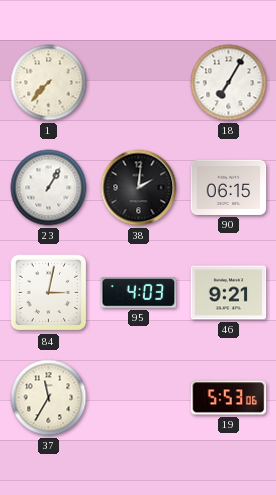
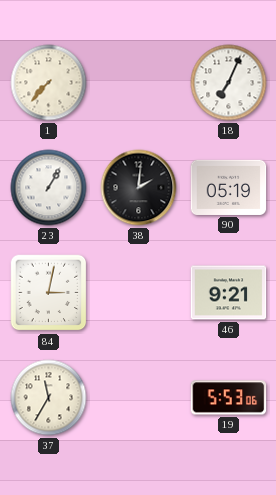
18: 7:05 -> 7:04
90: 06:15 -> 05:19
95: 4:03 -> none
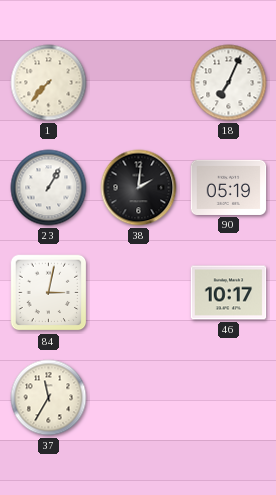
46: 9:21 -> 10:17
19: 5:53 -> none
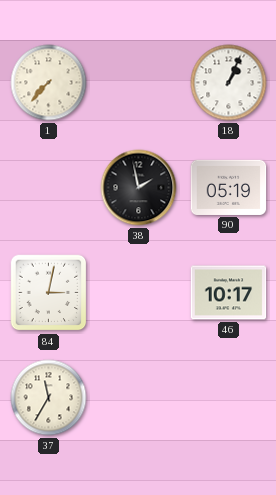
18: 7:04 -> 1:04
23: 1:05 -> none
38: 2:01 -> 1:58
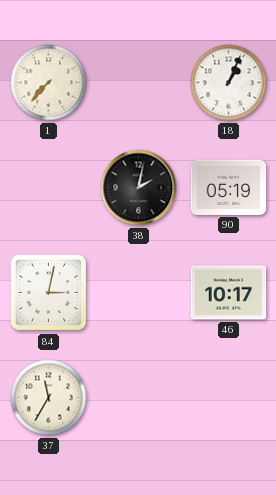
38: 1:58 -> 2:02
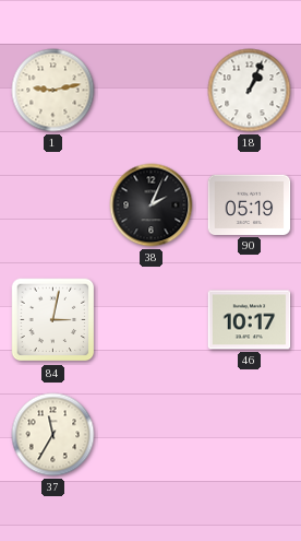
1: 7:37 -> 9:13
38: 2:02 -> 2:04
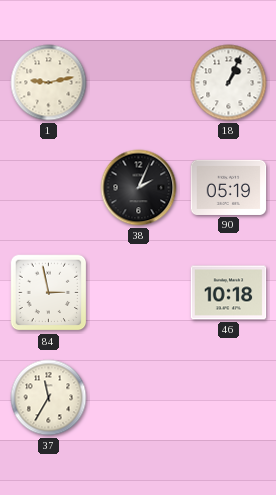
84: 3:02 -> 2:58
46: 10:17 -> 10:18
